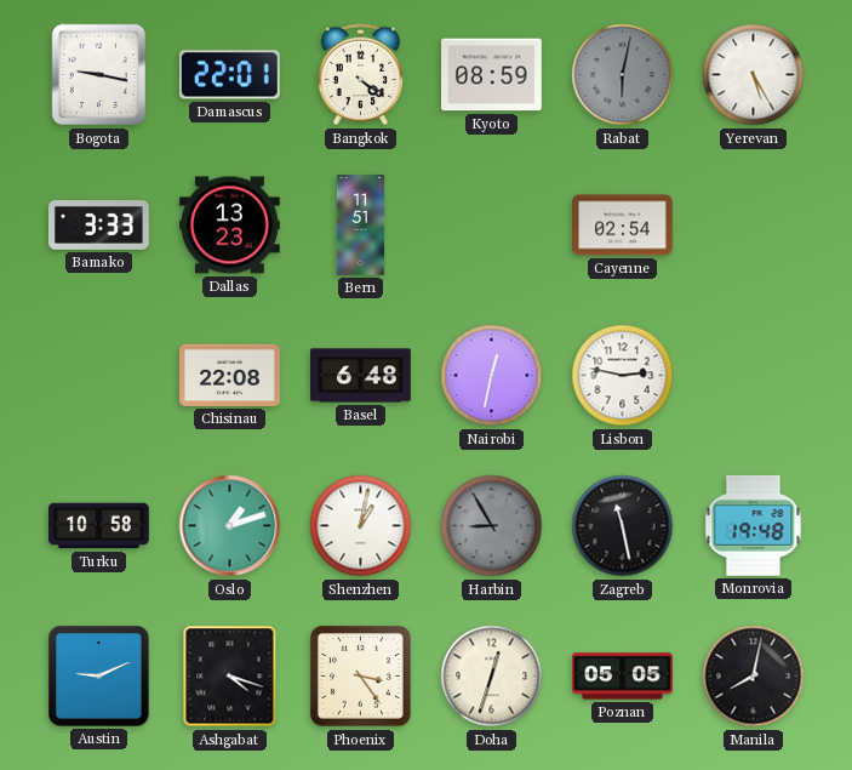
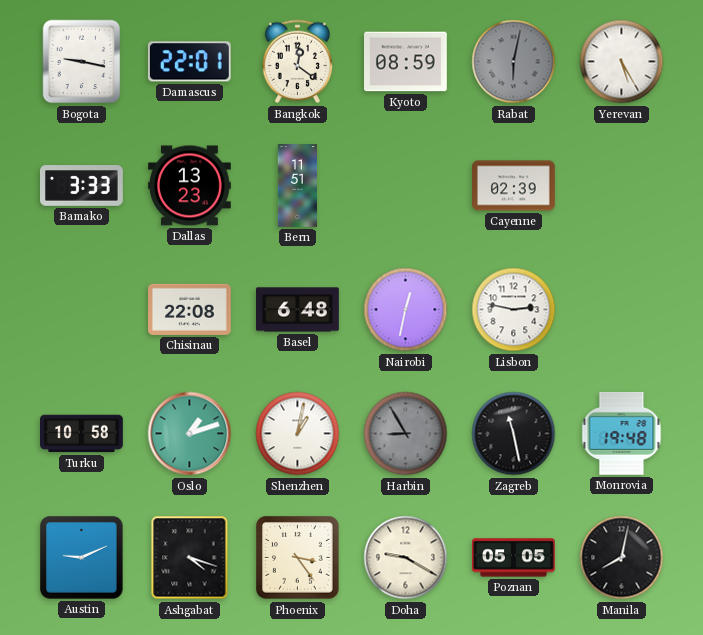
Bangkok: 4:21 -> 12:21
Cayenne: 02:54 -> 02:39
Doha: 12:33 -> 9:20
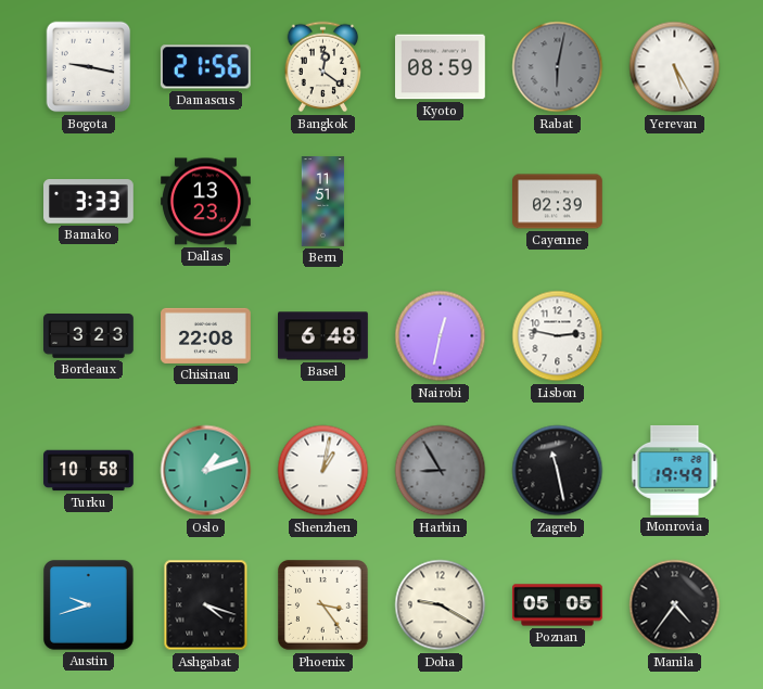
Damascus: 22:01 -> 21:56
Bordeaux: none -> 3:23
Monrovia: 19:48 -> 19:49
Austin: 9:11 -> 9:42
Manila: 8:02 -> 4:36
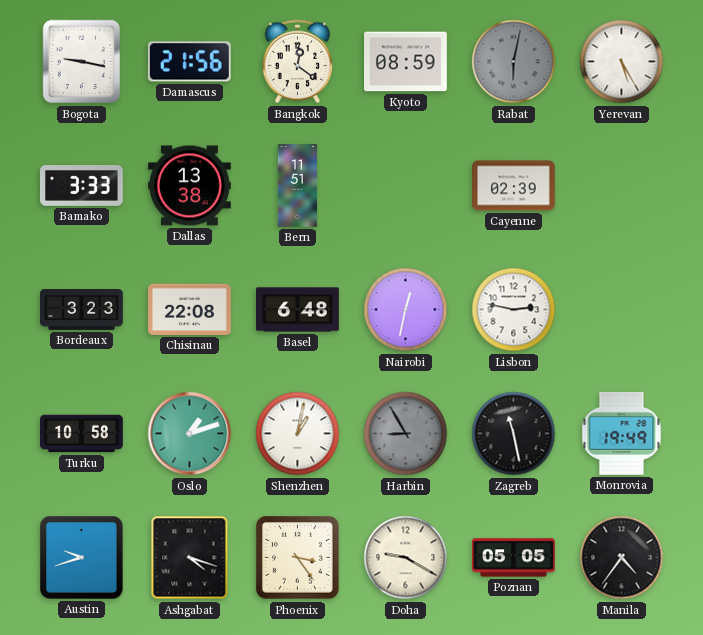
Dallas: 13:23 -> 13:38
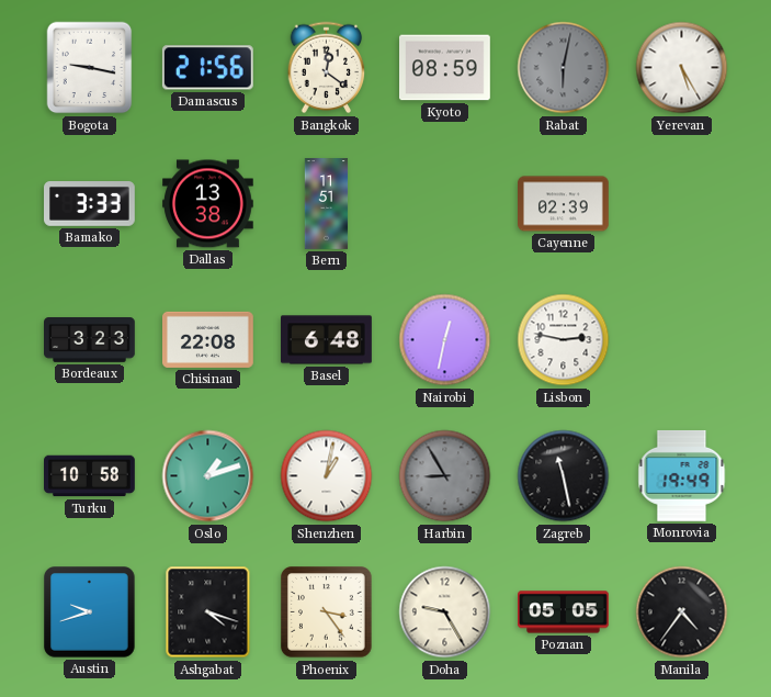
Doha: 9:20 -> 9:25
